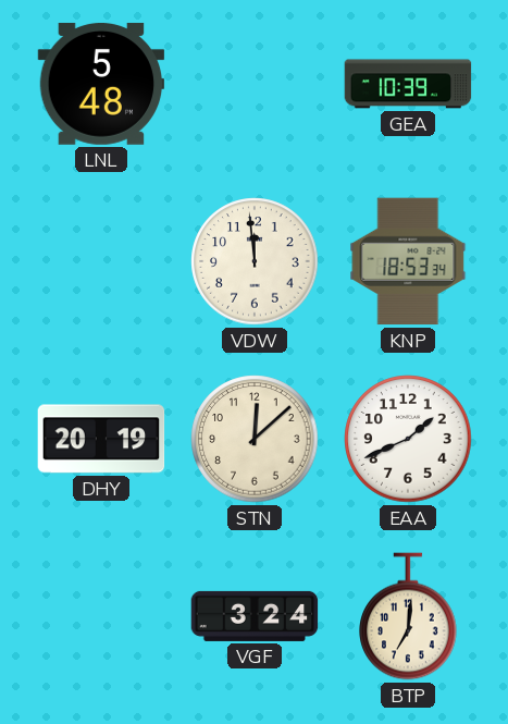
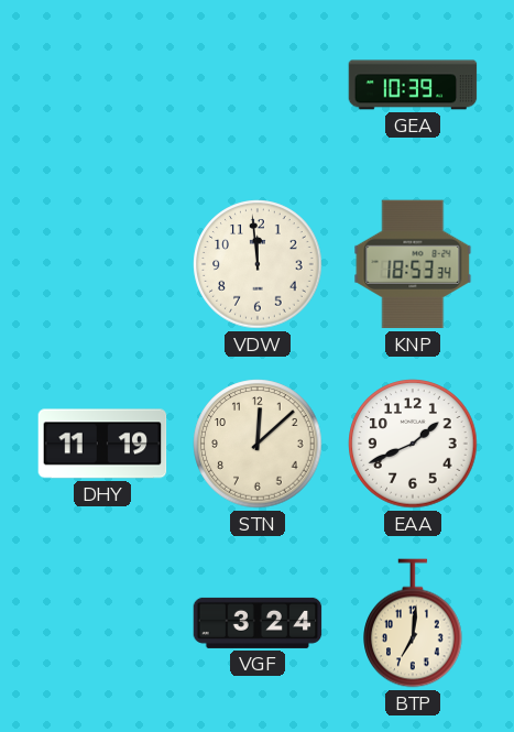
LNL: 5:48 -> none
DHY: 20:19 -> 11:19
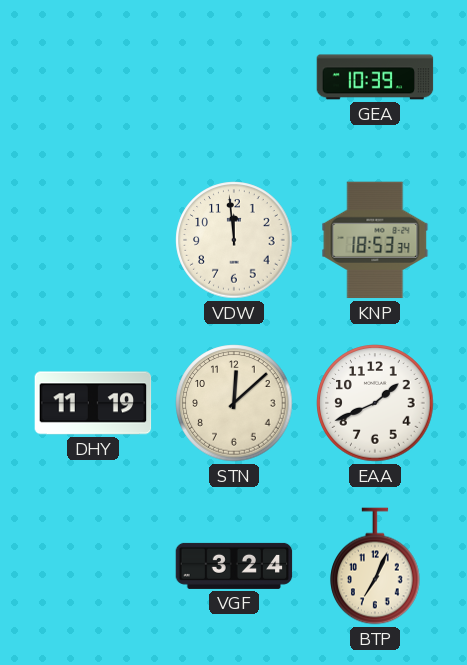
BTP: 7:01 -> 7:04
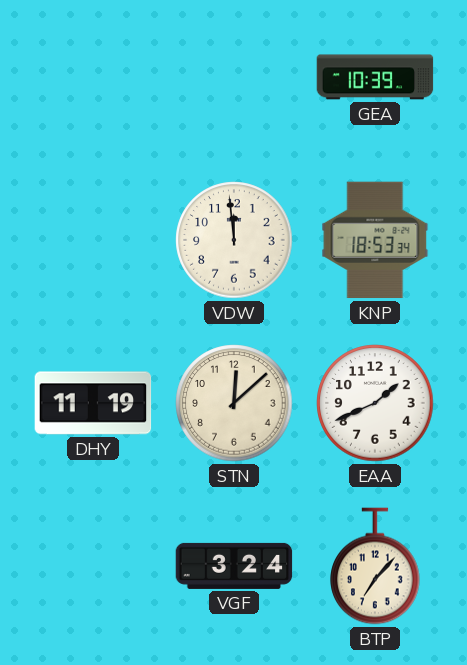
BTP: 7:04 -> 7:07
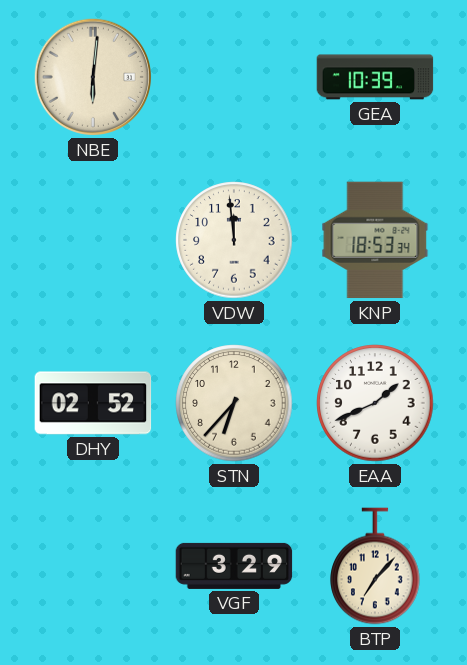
NBE: none -> 6:01
DHY: 11:19 -> 02:52
STN: 12:08 -> 6:37
VGF: 3:24 -> 3:29
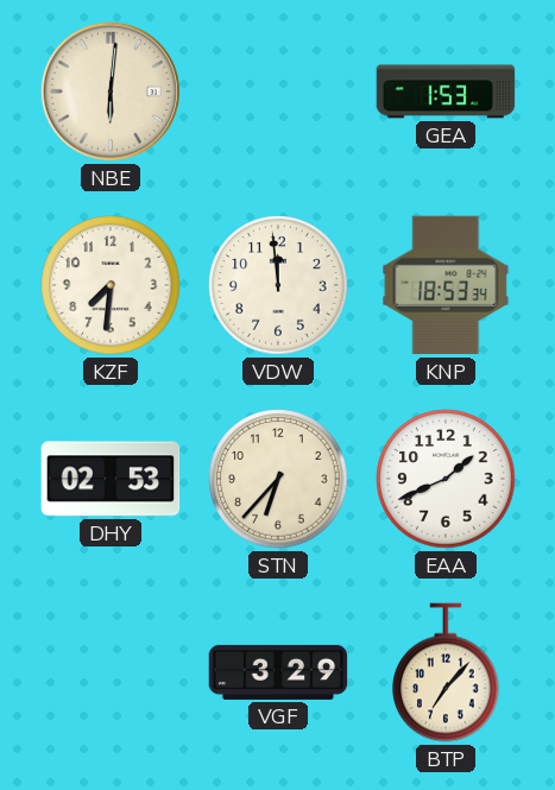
GEA: 10:39 -> 1:53
KZF: none -> 7:31
DHY: 02:52 -> 02:53
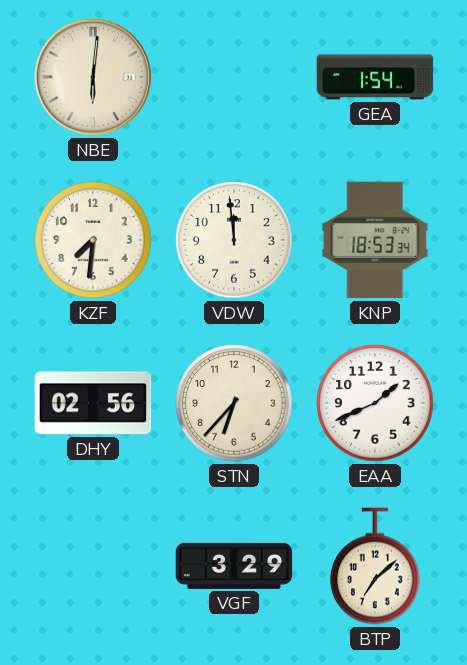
GEA: 1:53 -> 1:54
DHY: 02:53 -> 02:56
BTP: 7:07 -> 7:08
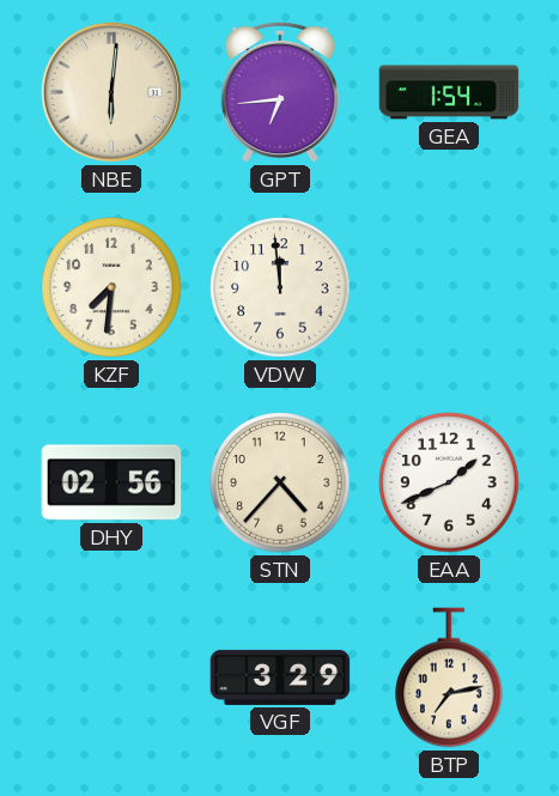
GPT: none -> 6:44
KNP: 18:53 -> none
STN: 6:37 -> 4:37
BTP: 7:08 -> 7:13
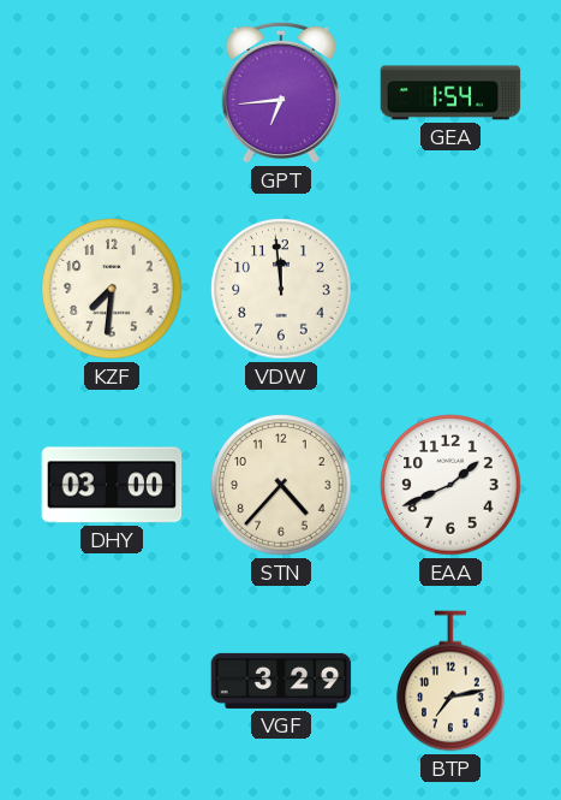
NBE: 6:01 -> none
DHY: 02:56 -> 03:00
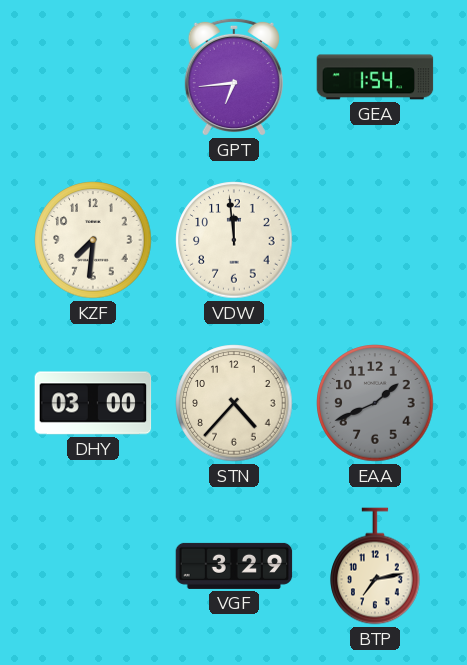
EAA dial: white -> grey
